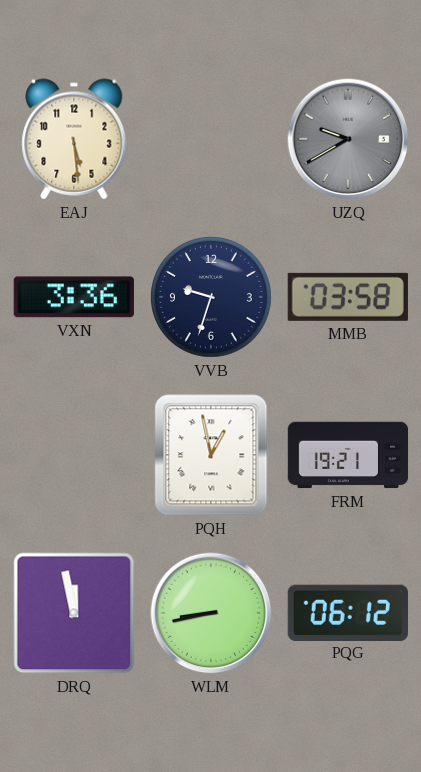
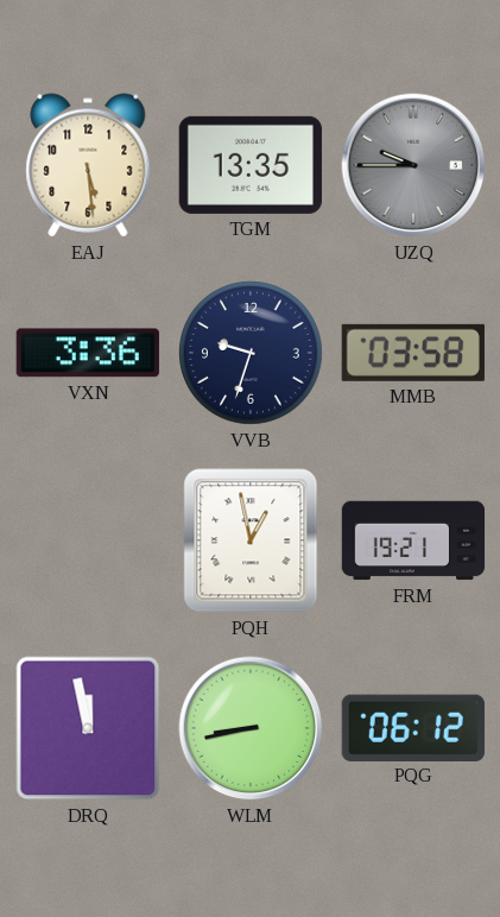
TGM: none -> 13:35
UZQ: 9:40 -> 9:45
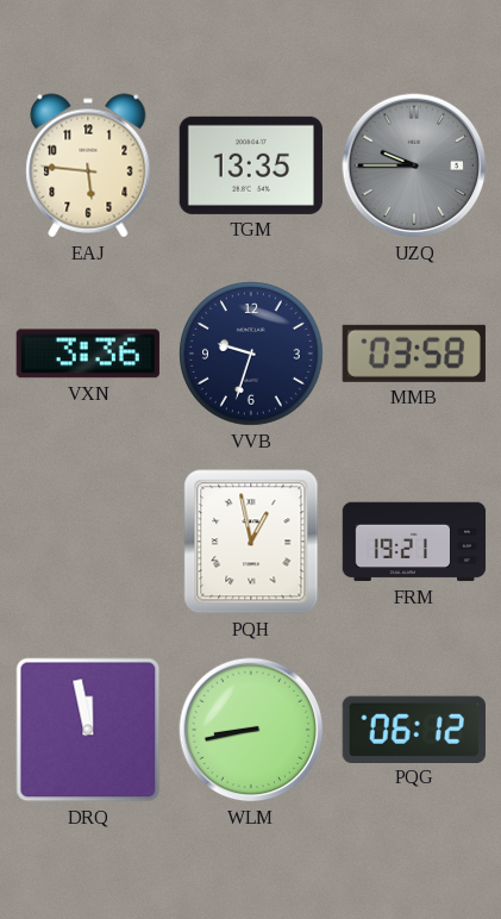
EAJ: 5:29 -> 5:46
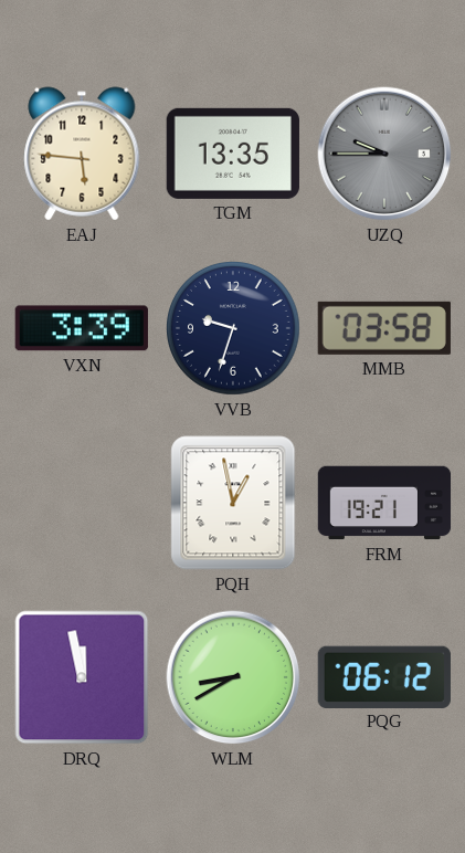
VXN: 3:36 -> 3:39
WLM: 8:43 -> 8:40
